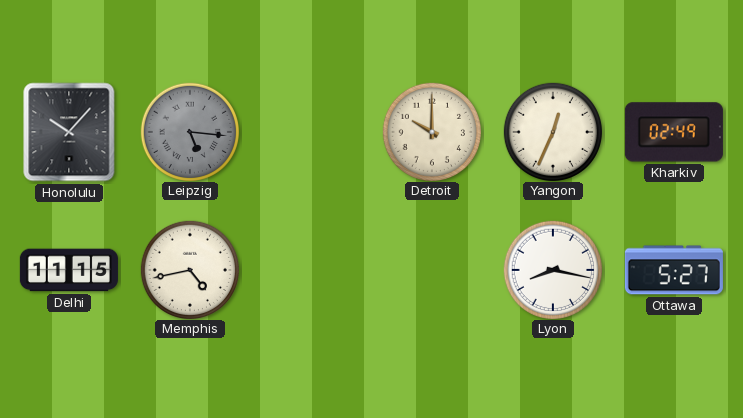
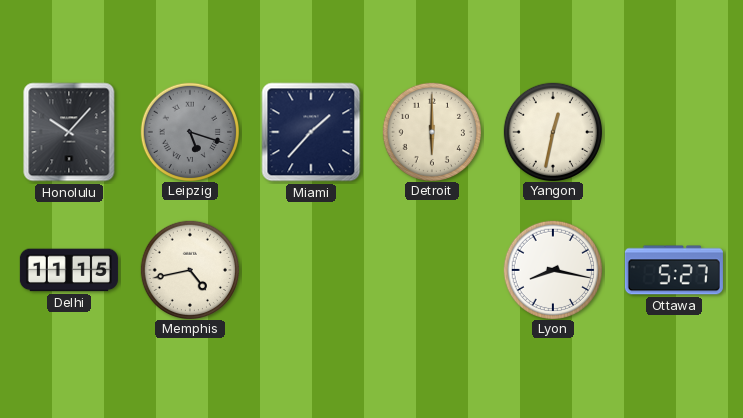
Leipzig: 5:16 -> 5:18
Miami: none -> 1:37
Detroit: 10:00 -> 6:00
Yangon: 12:34 -> 12:32
Kharkiv: 02:49 -> none
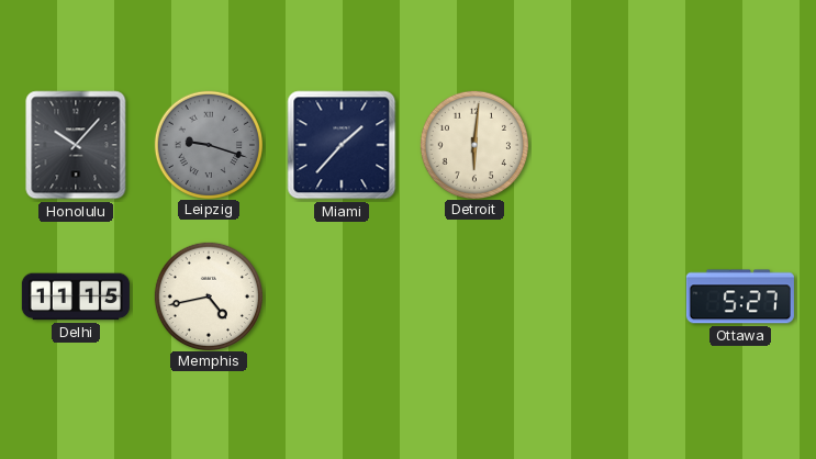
Leipzig: 5:18 -> 9:18
Detroit: 6:00 -> 6:01
Yangon: 12:32 -> none
Lyon: 8:17 -> none
